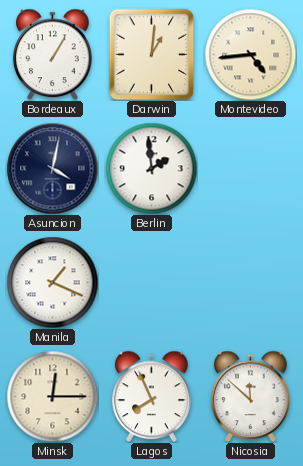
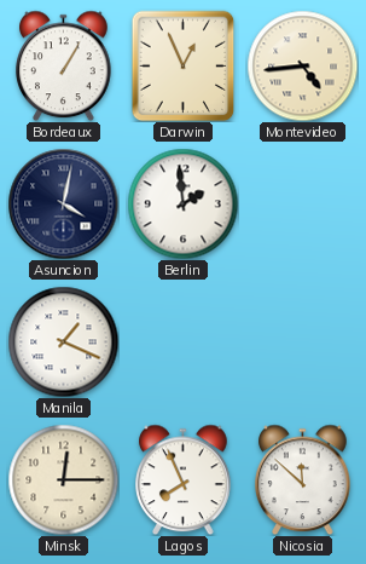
Darwin: 1:01 -> 12:56
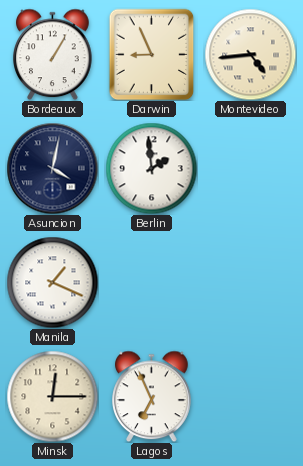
Darwin: 12:56 -> 8:56
Lagos: 7:56 -> 6:56
Nicosia: 11:52 -> none
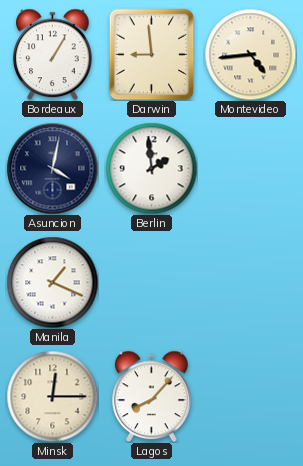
Darwin: 8:56 -> 8:59
Lagos: 6:56 -> 8:07
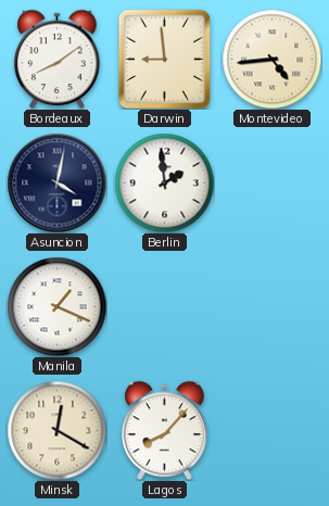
Bordeaux: 1:05 -> 8:09
Minsk: 12:15 -> 12:20
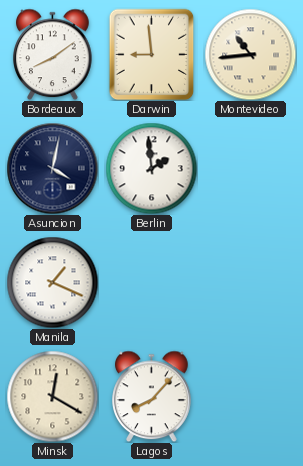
Montevideo: 4:44 -> 10:44
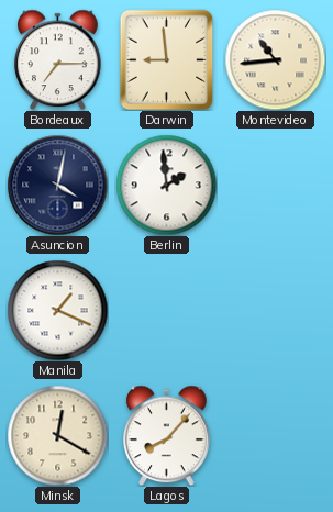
Bordeaux: 8:09 -> 7:15
